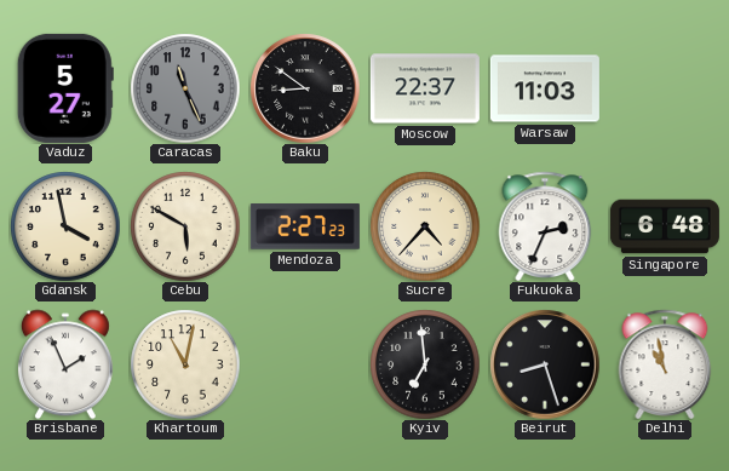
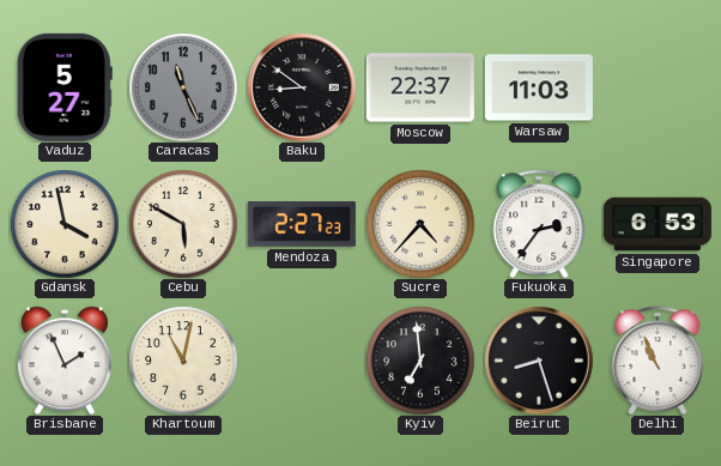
Fukuoka: 2:34 -> 2:36
Singapore: 6:48 -> 6:53
Delhi: 10:58 -> 10:56
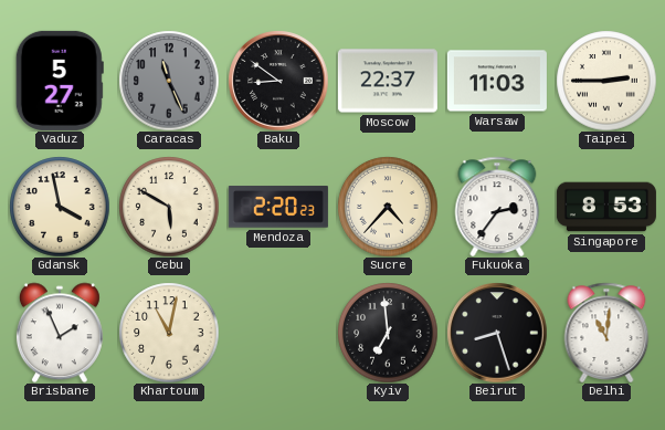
Taipei: none -> 2:45
Mendoza: 2:27 -> 2:20
Singapore: 6:53 -> 8:53
Delhi: 10:56 -> 11:01
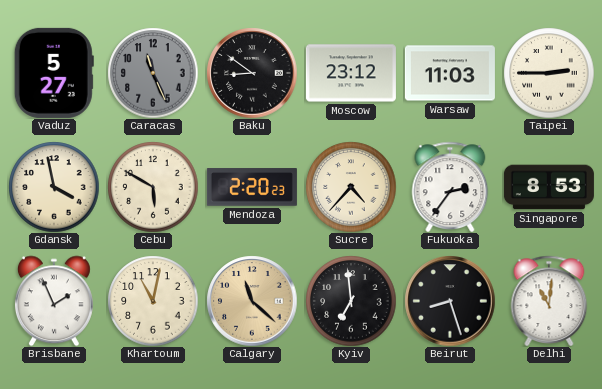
Moscow: 22:37 -> 23:12
Calgary: none -> 11:22
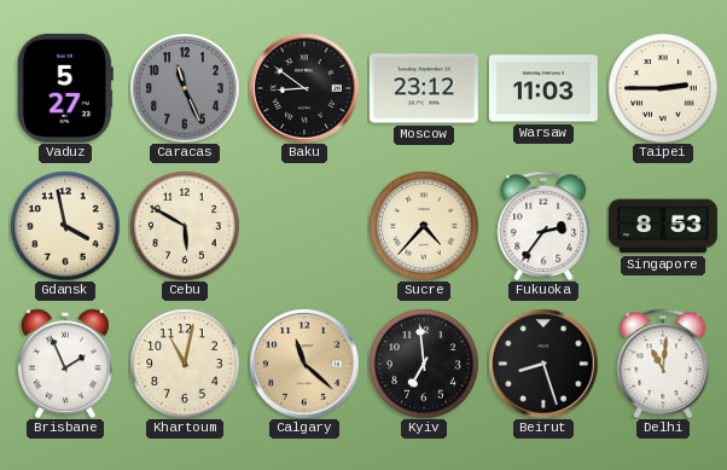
Mendoza: 2:20 -> none
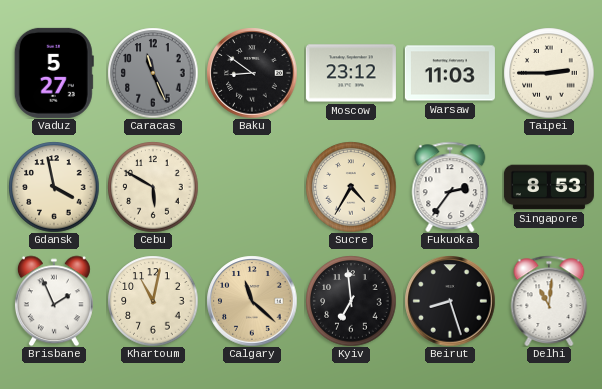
Sucre: 4:37 -> 4:35
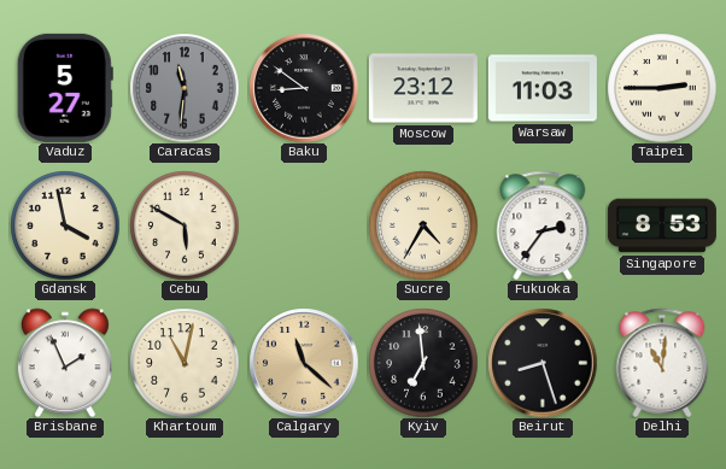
Caracas: 11:26 -> 11:31
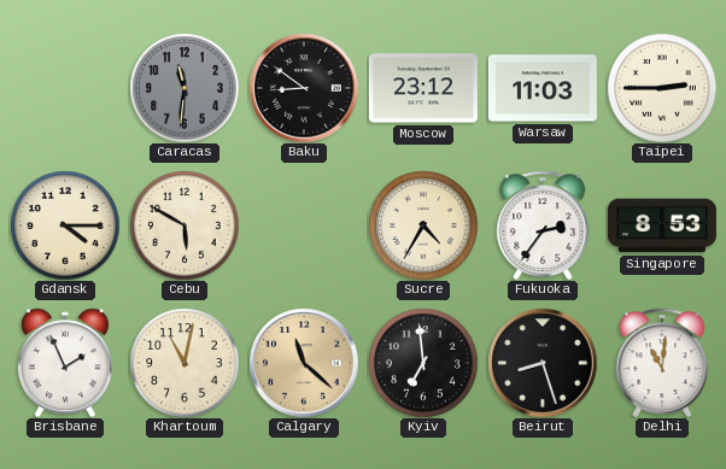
Vaduz: 5:27 -> none
Gdansk: 3:58 -> 4:15
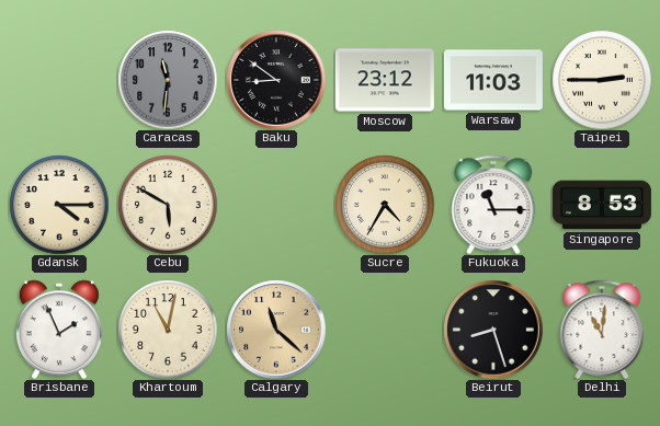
Fukuoka: 2:36 -> 11:15
Kyiv: 6:59 -> none
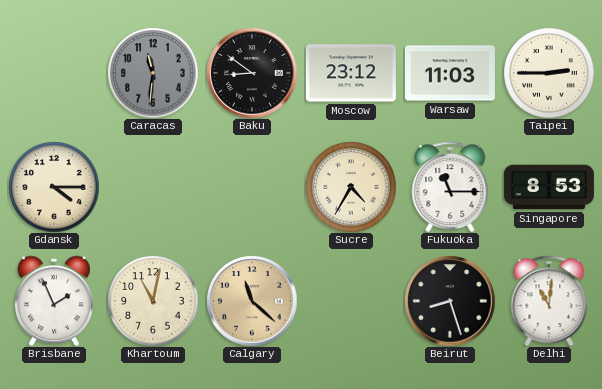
Cebu: 5:50 -> none
